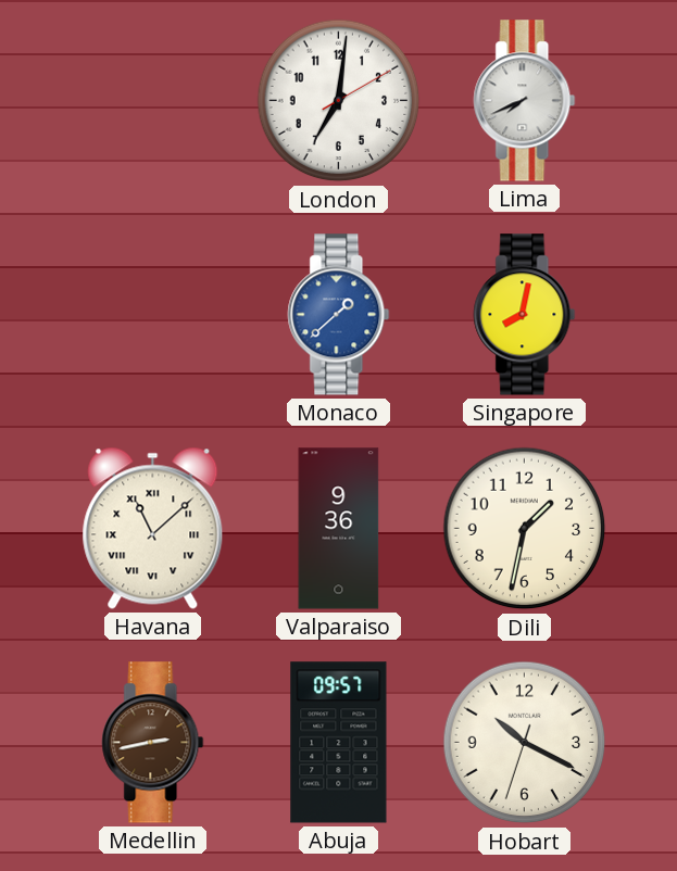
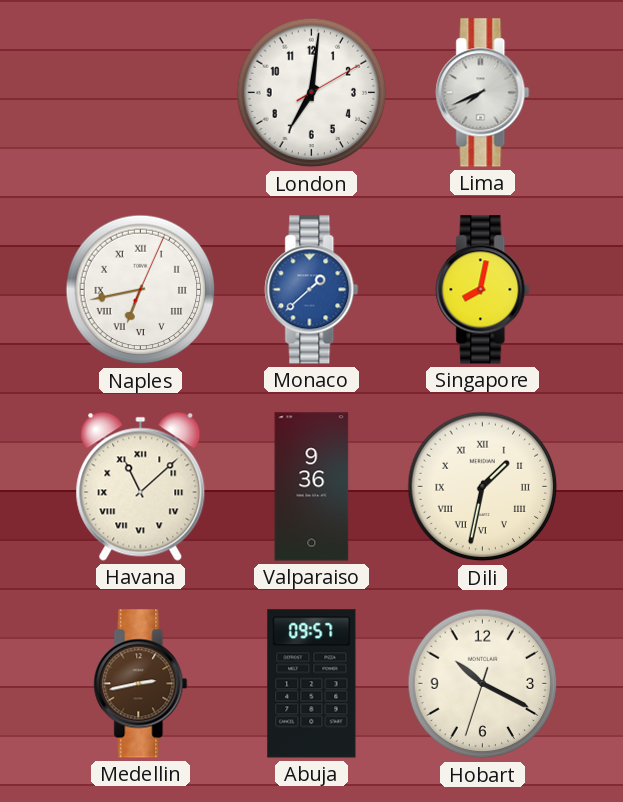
Naples: none -> 6:43
Dili numerals: Arabic -> Roman
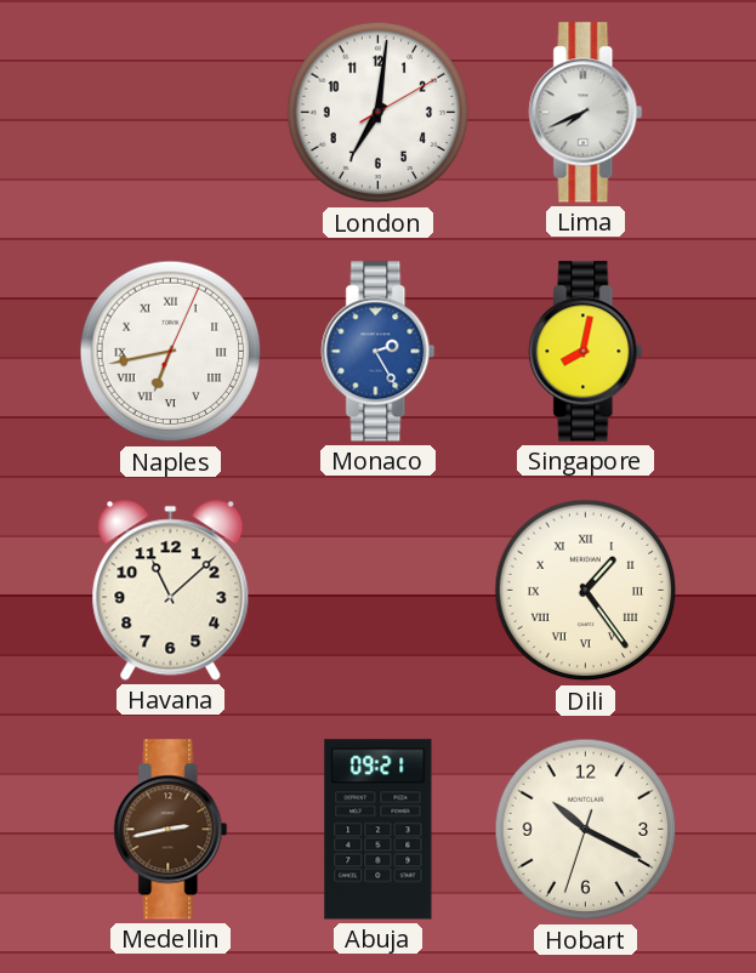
Monaco: 1:38 -> 2:25
Havana numerals: Roman -> Arabic
Valparaiso: 9:36 -> none
Dili: 1:32 -> 1:24
Abuja: 09:57 -> 09:21
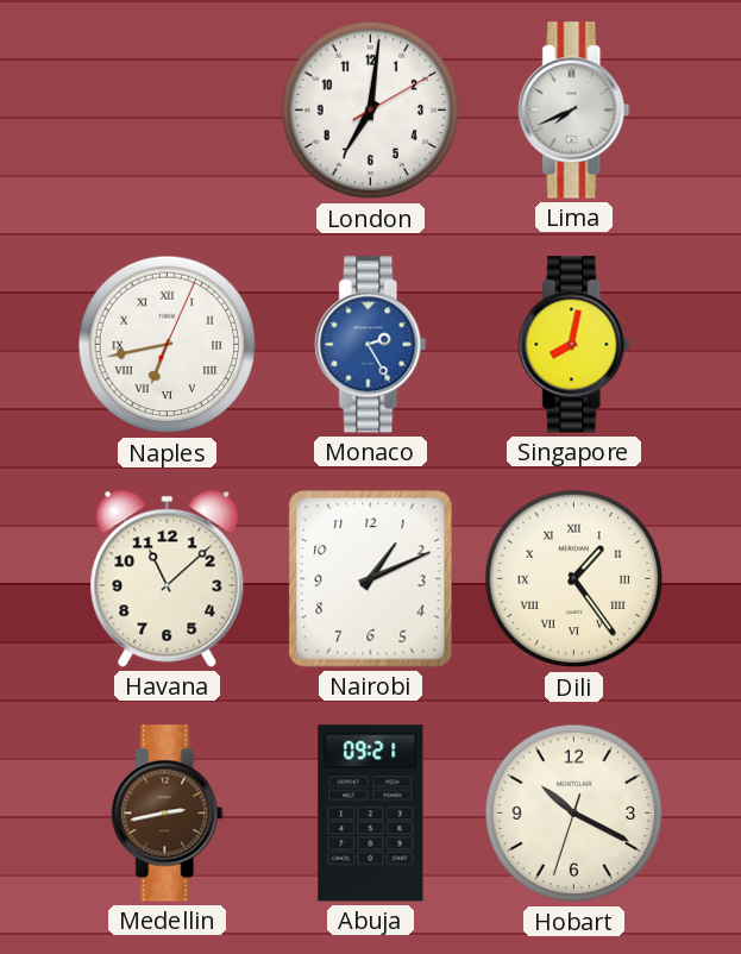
Nairobi: none -> 1:11
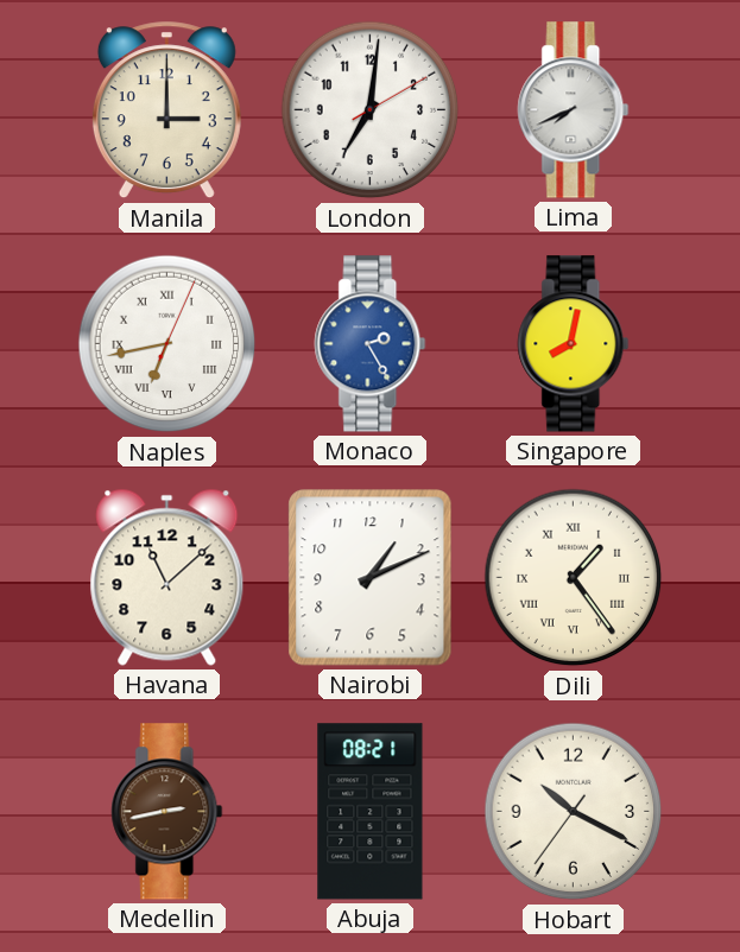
Manila: none -> 3:00
Abuja: 09:21 -> 08:21
Hobart: 10:19:33 -> 10:19:36
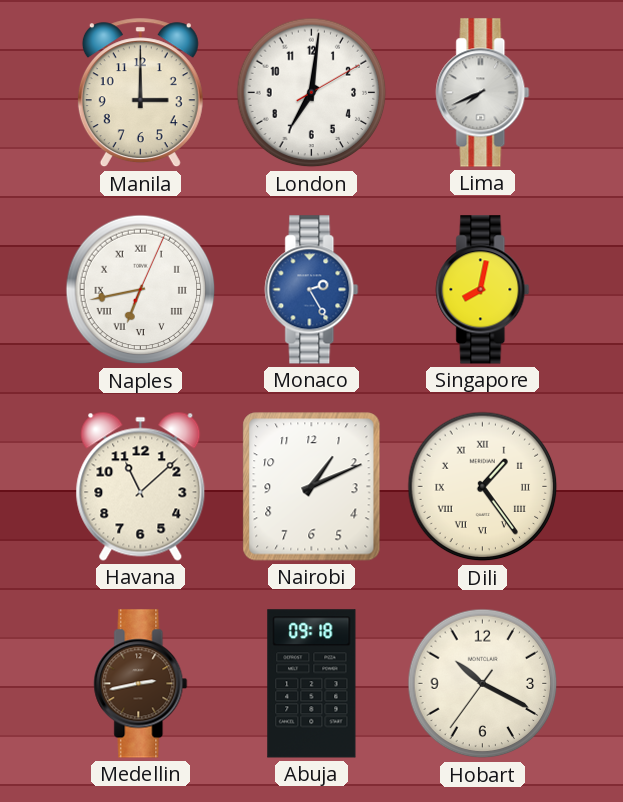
Abuja: 08:21 -> 09:18
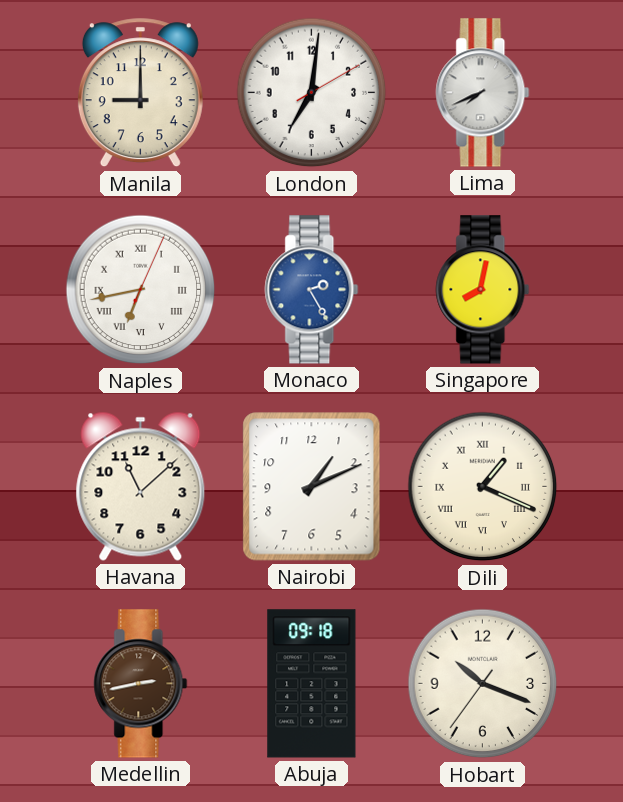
Manila: 3:00 -> 9:00
Dili: 1:24 -> 1:19
Hobart: 10:19 -> 10:18
